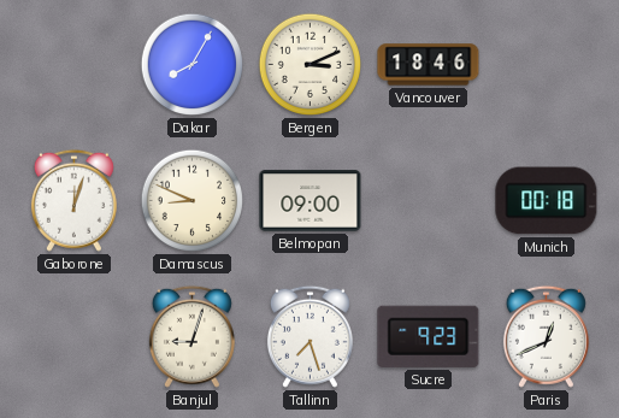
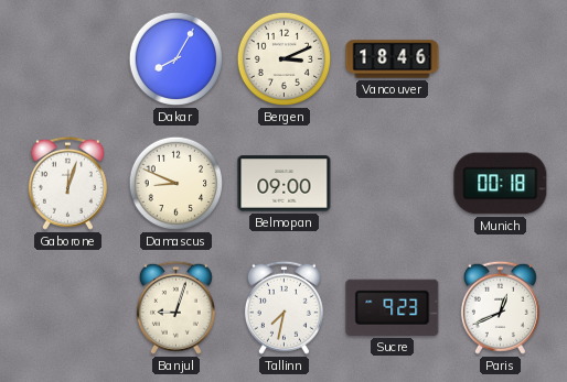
Tallinn: 7:27 -> 7:32
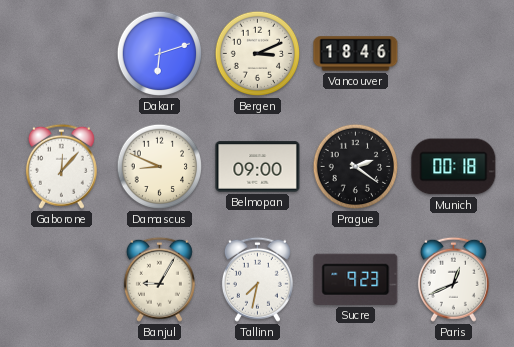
Dakar: 8:05 -> 6:12
Gaborone: 12:03 -> 12:07
Prague: none -> 2:21
Banjul: 9:03 -> 9:05
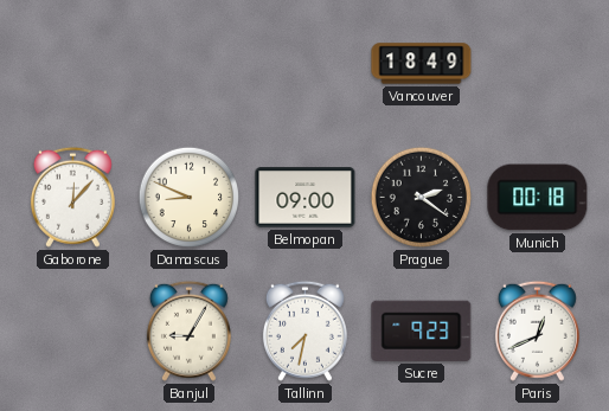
Dakar: 6:12 -> none
Bergen: 3:11 -> none
Vancouver: 18:46 -> 18:49
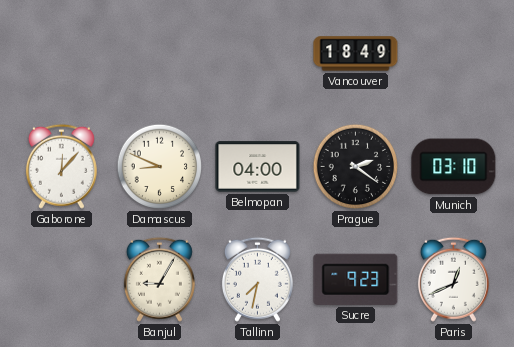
Belmopan: 09:00 -> 04:00
Munich: 00:18 -> 03:10
